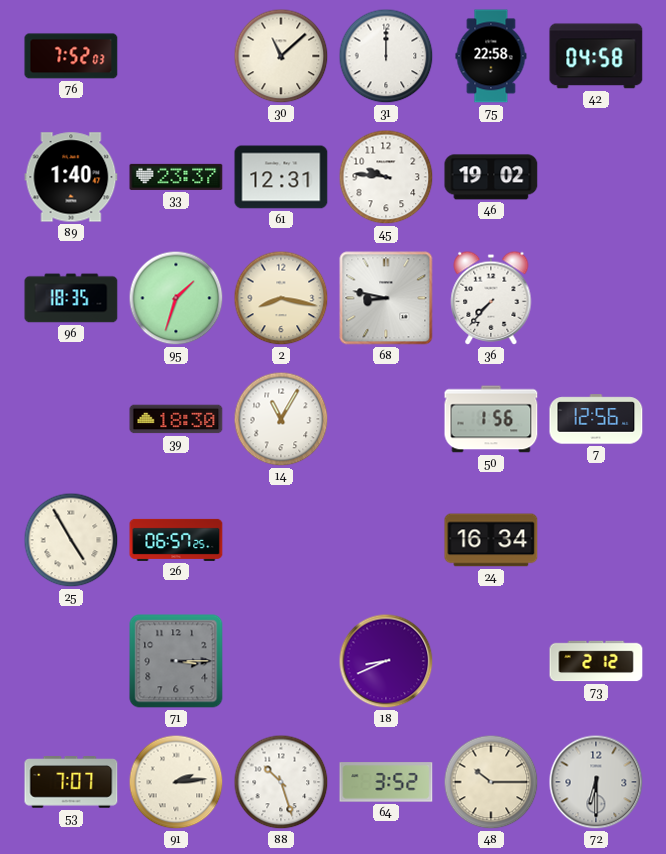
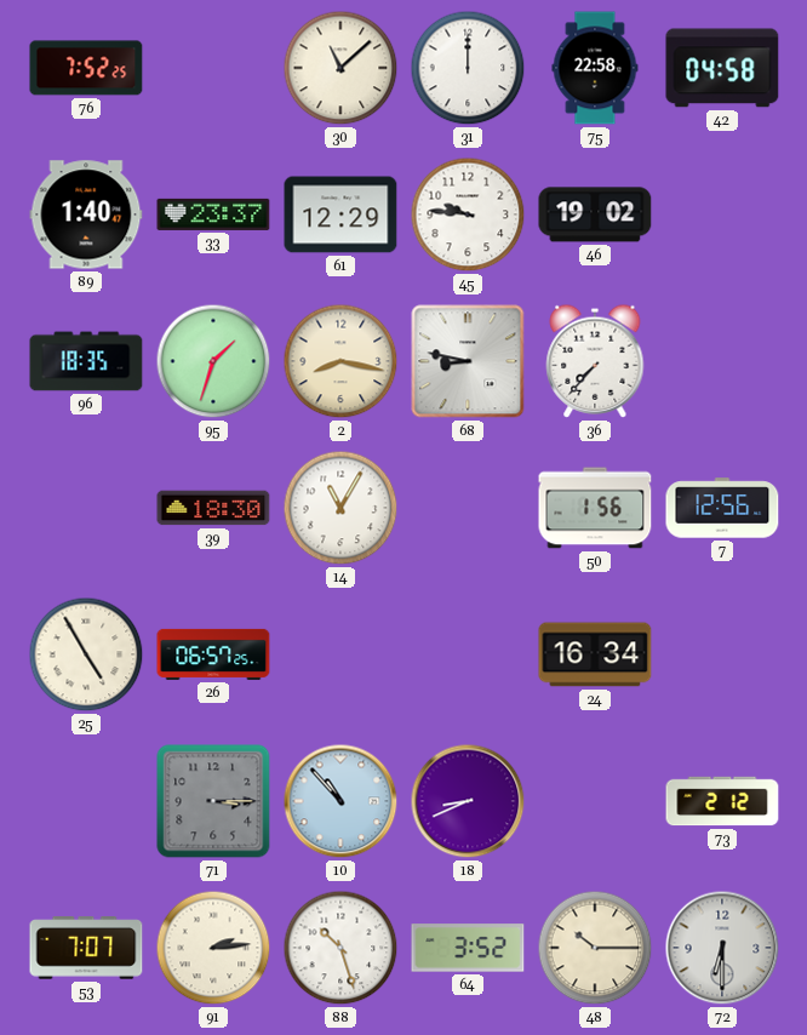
76: 7:52:03 -> 7:52:25
61: 12:31 -> 12:29
10: none -> 10:53
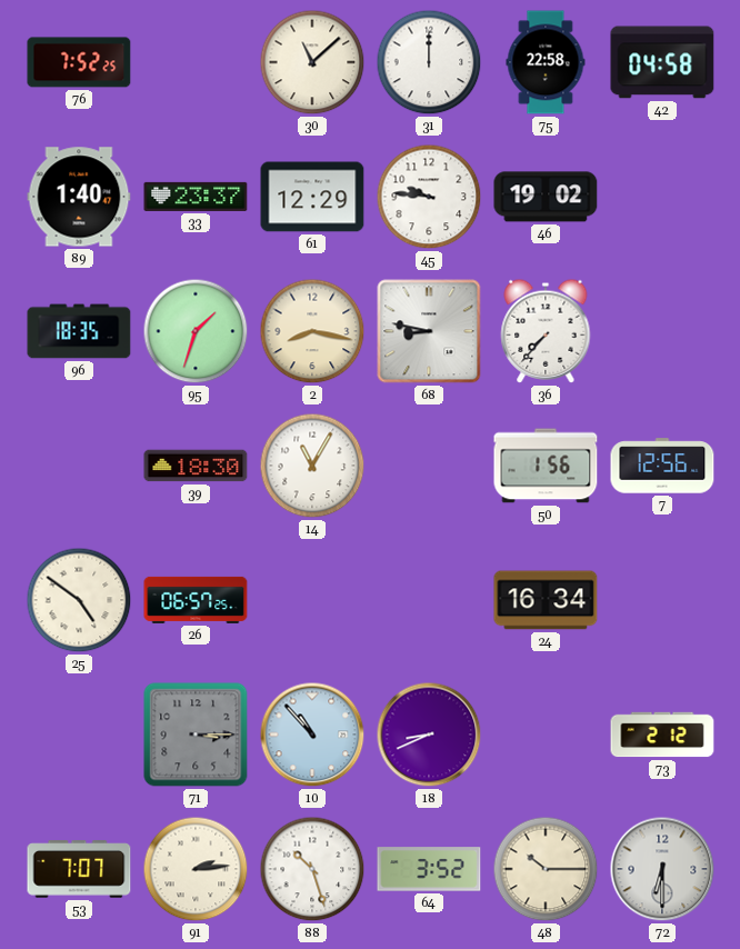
25: 4:55 -> 4:51
